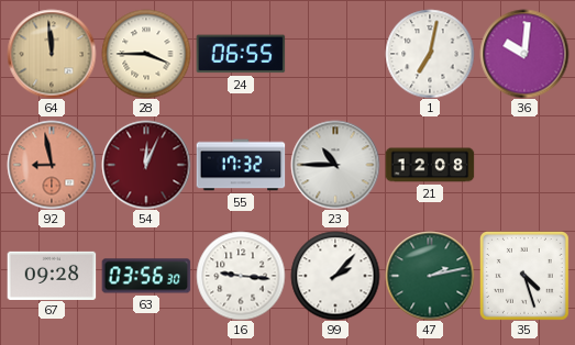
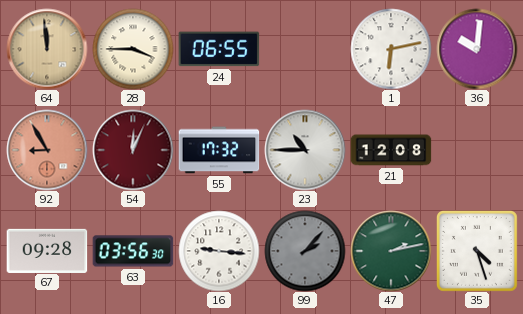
1: 7:02 -> 6:13
92: 8:58 -> 8:55
99 dial: white -> grey
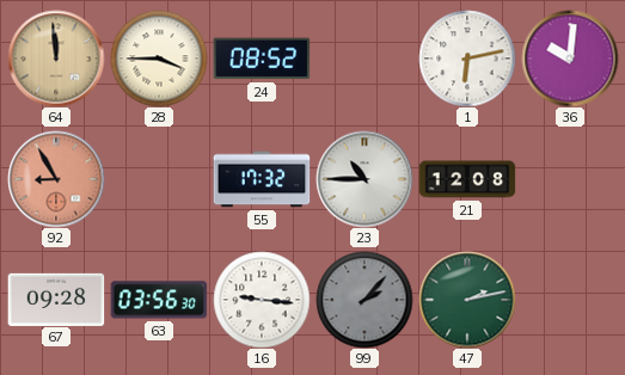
24: 06:55 -> 08:52
54: 12:04 -> none
35: 4:27 -> none
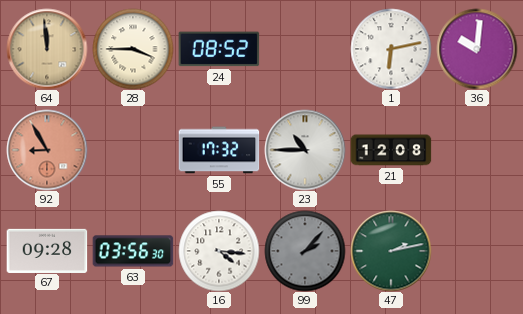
16: 9:16 -> 4:16
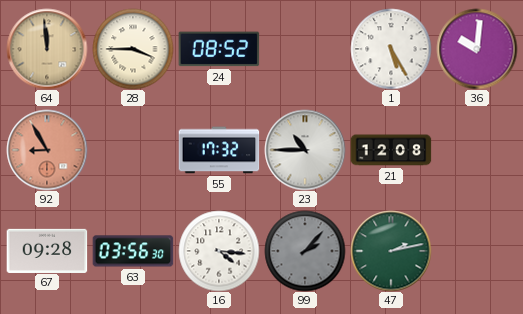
1: 6:13 -> 5:25
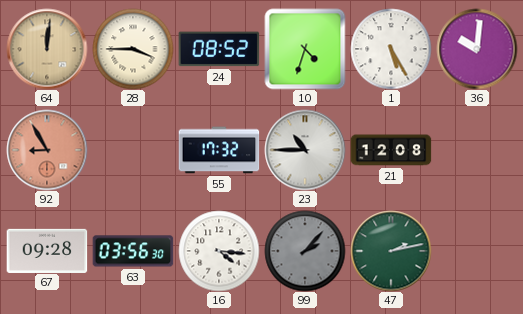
64: 11:59 -> 12:01
10: none -> 4:33
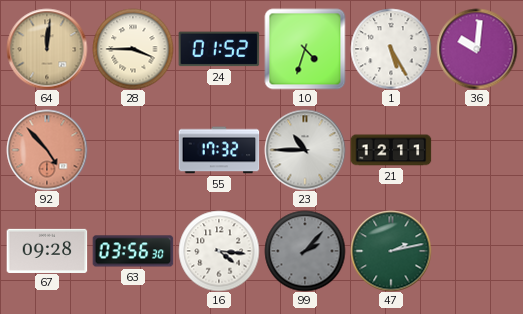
24: 08:52 -> 01:52
92: 8:55 -> 4:53
21: 12:08 -> 12:11
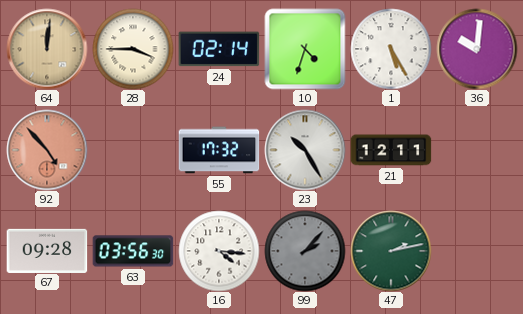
24: 01:52 -> 02:14
23: 10:45 -> 10:25
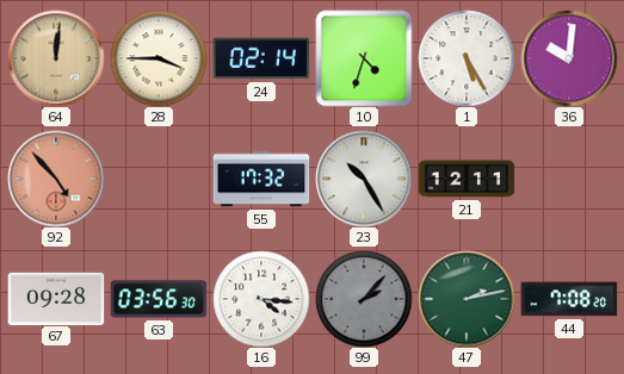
44: none -> 7:08
